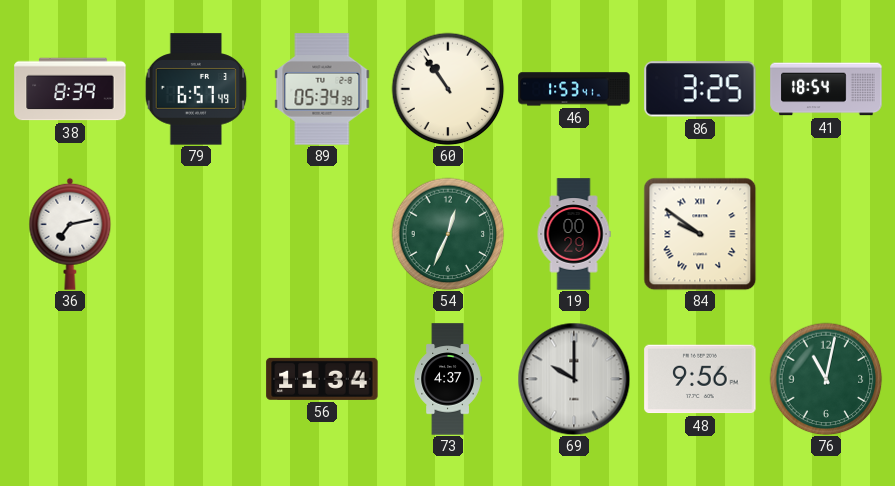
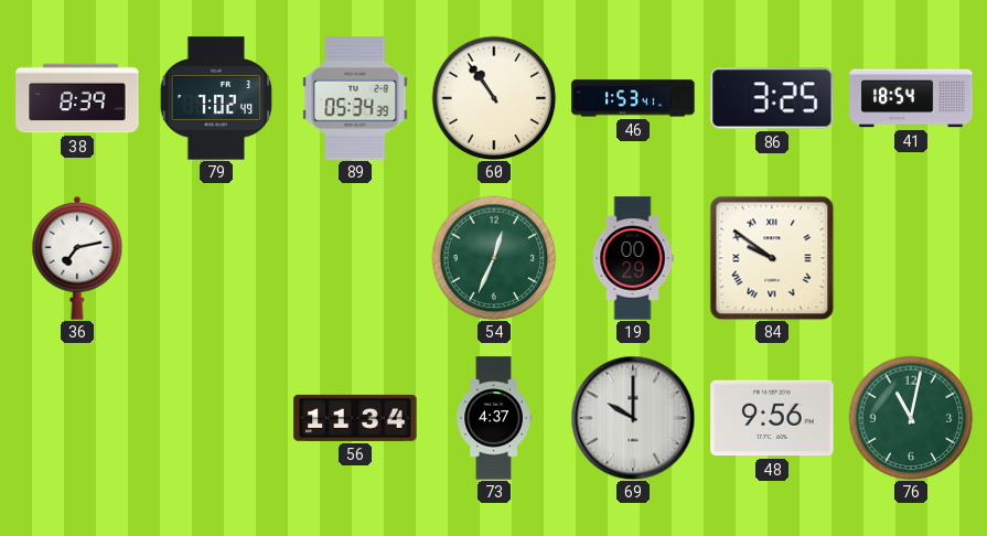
79: 6:57 -> 7:02
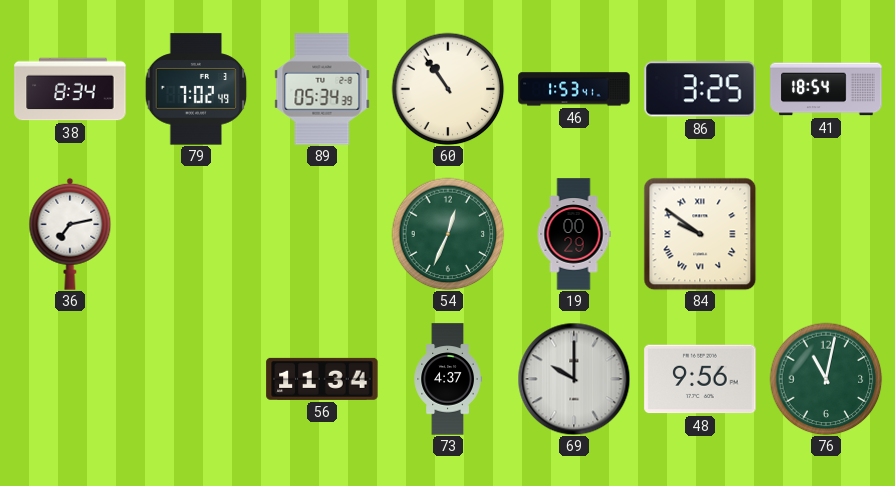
38: 8:39 -> 8:34
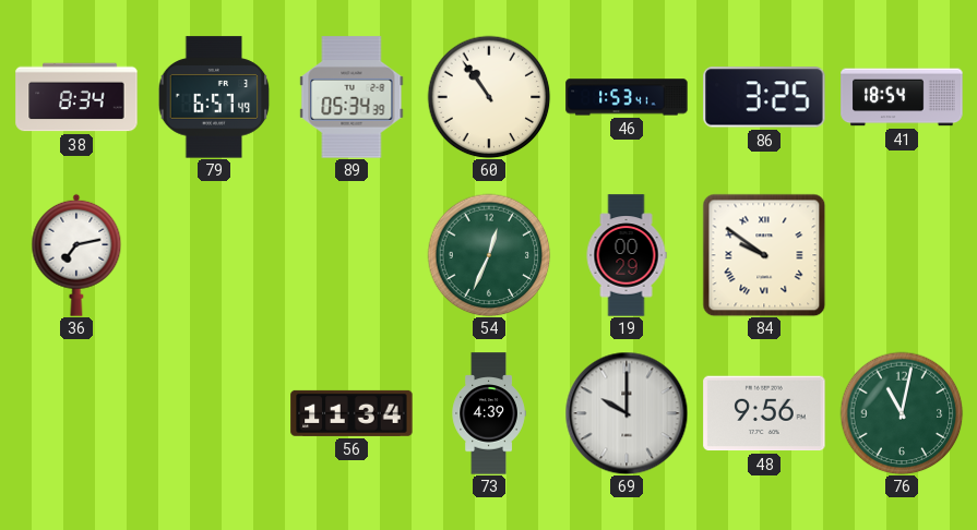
79: 7:02 -> 6:57
73: 4:37 -> 4:39
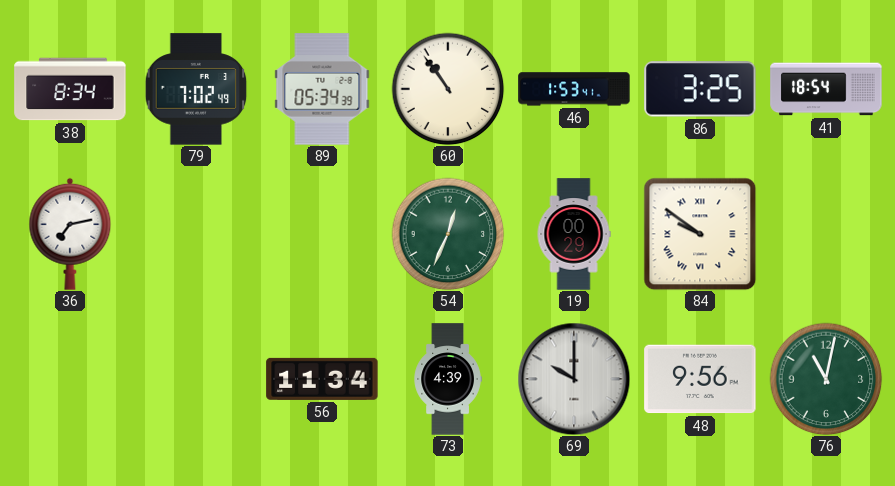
79: 6:57 -> 7:02
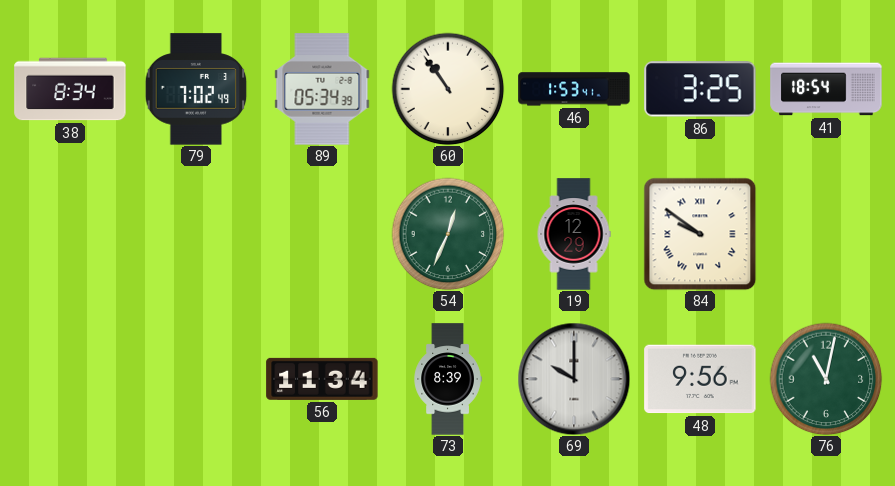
36: 7:13 -> none
19: 00:29 -> 12:29
73: 4:39 -> 8:39
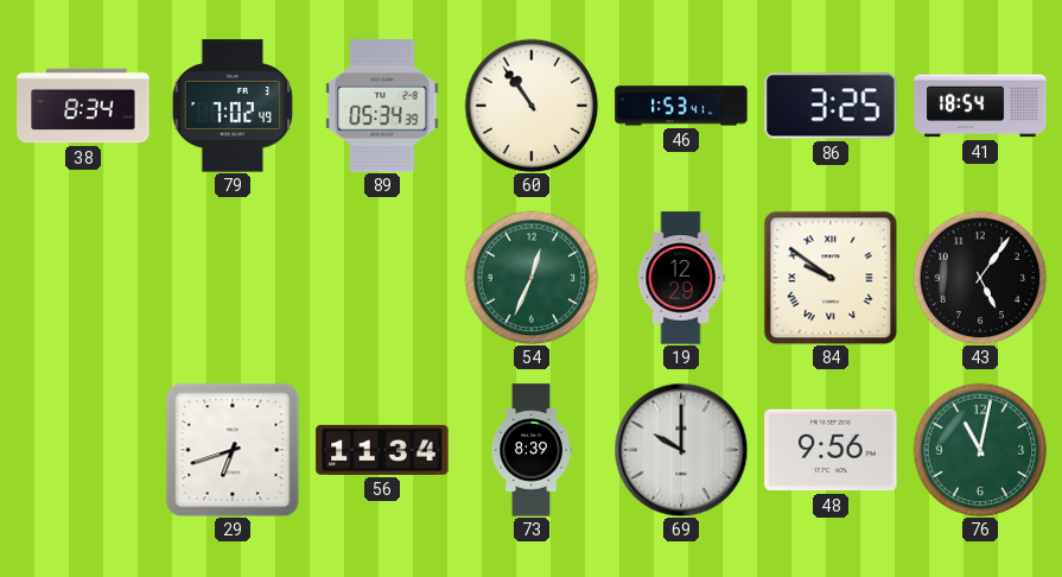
43: none -> 5:06
29: none -> 6:42
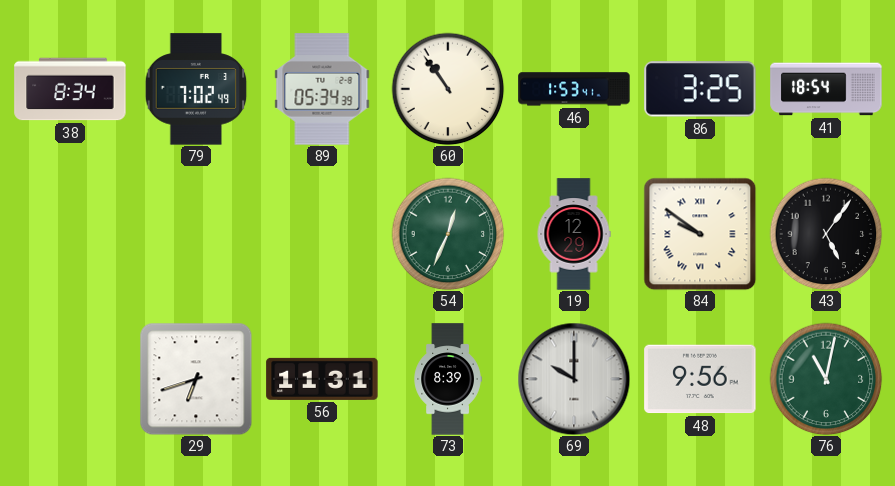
56: 11:34 -> 11:31
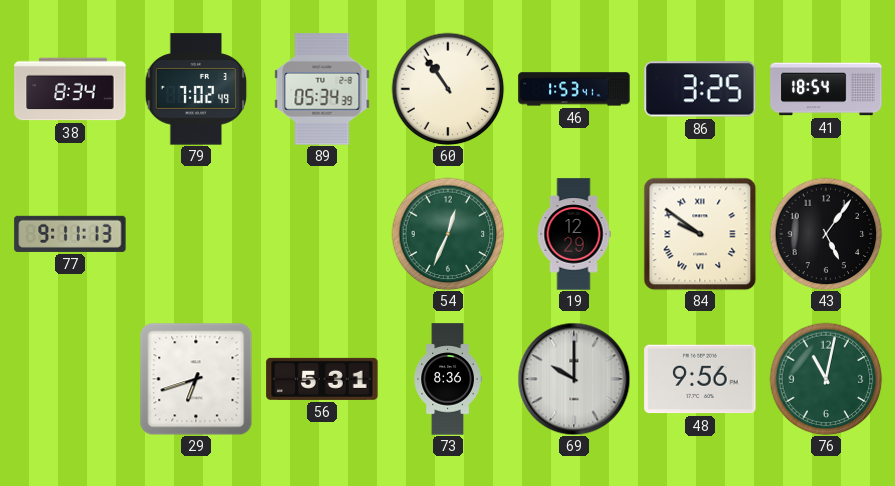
77: none -> 9:11
56: 11:31 -> 5:31
73: 8:39 -> 8:36
